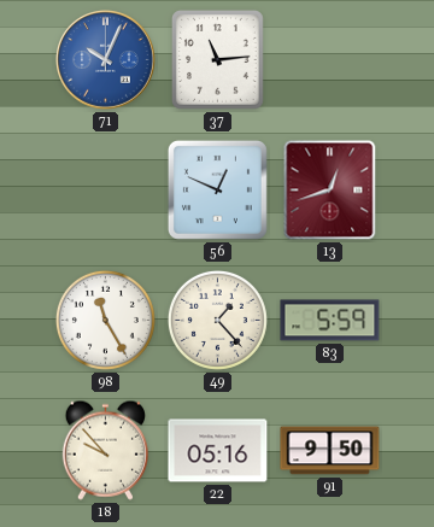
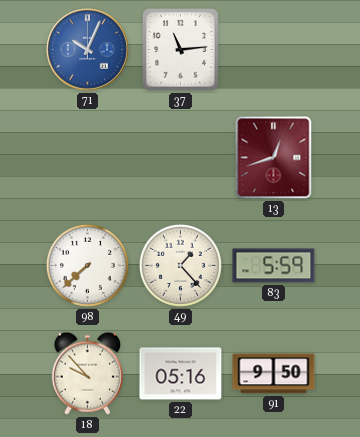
56: 12:49 -> none
98: 11:25 -> 7:38
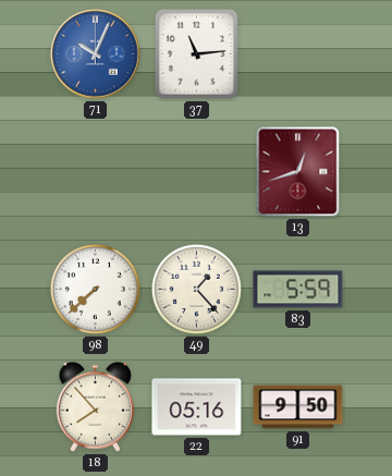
18: 9:53 -> 7:53
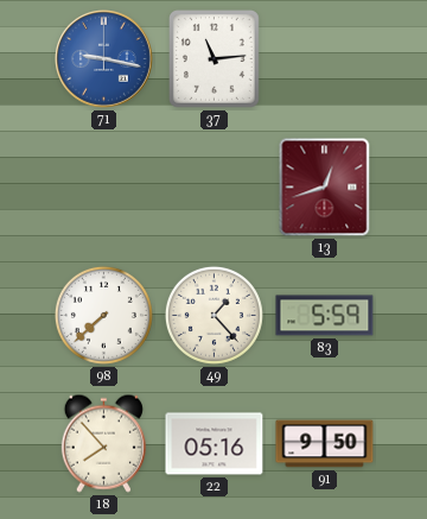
71: 10:04 -> 9:17
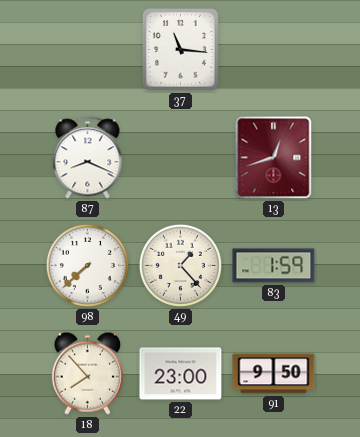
71: 9:17 -> none
37: 11:14 -> 11:16
87: none -> 8:19
83: 5:59 -> 1:59
22: 05:16 -> 23:00
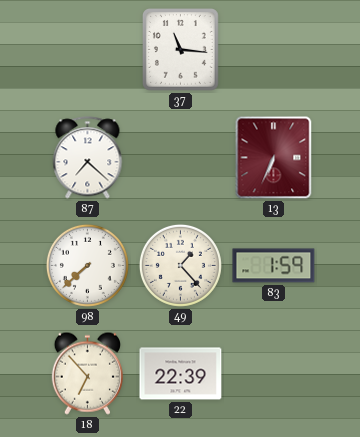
87: 8:19 -> 7:22
13: 12:42 -> 6:34
18: 7:53 -> 6:53
22: 23:00 -> 22:39
91: 9:50 -> none
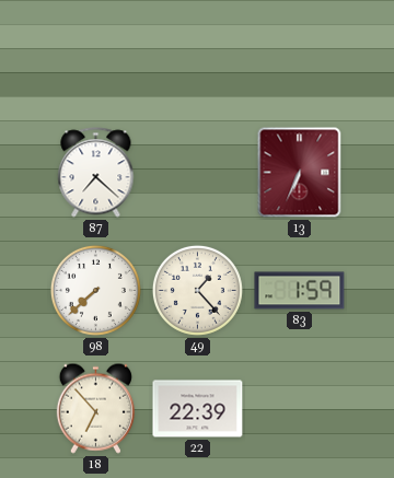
37: 11:16 -> none
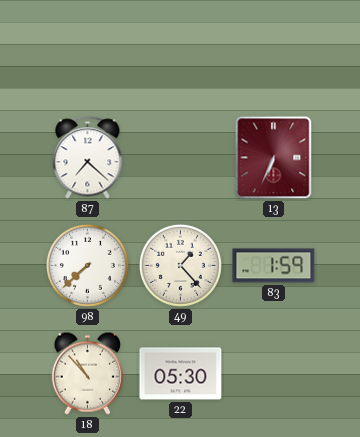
18: 6:53 -> 10:53
22: 22:39 -> 05:30
